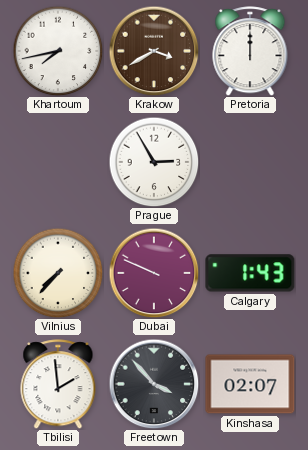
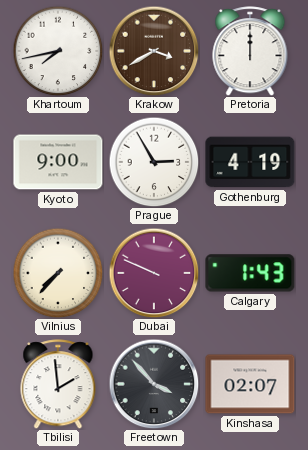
Kyoto: none -> 9:00
Gothenburg: none -> 4:19
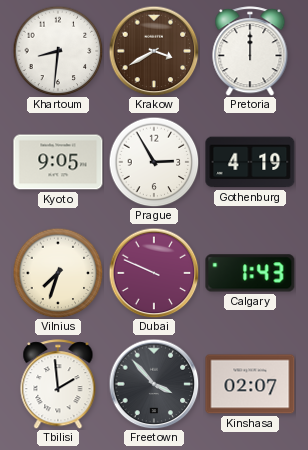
Khartoum: 7:43 -> 8:31
Kyoto: 9:00 -> 9:05
Vilnius: 7:37 -> 7:33
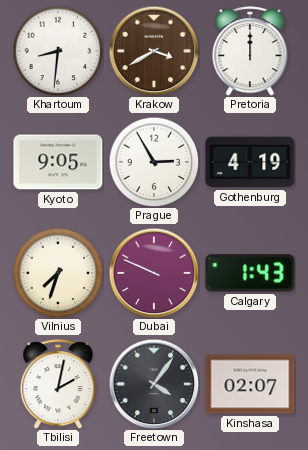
Tbilisi: 1:59 -> 2:02
Freetown: 3:53 -> 4:06
